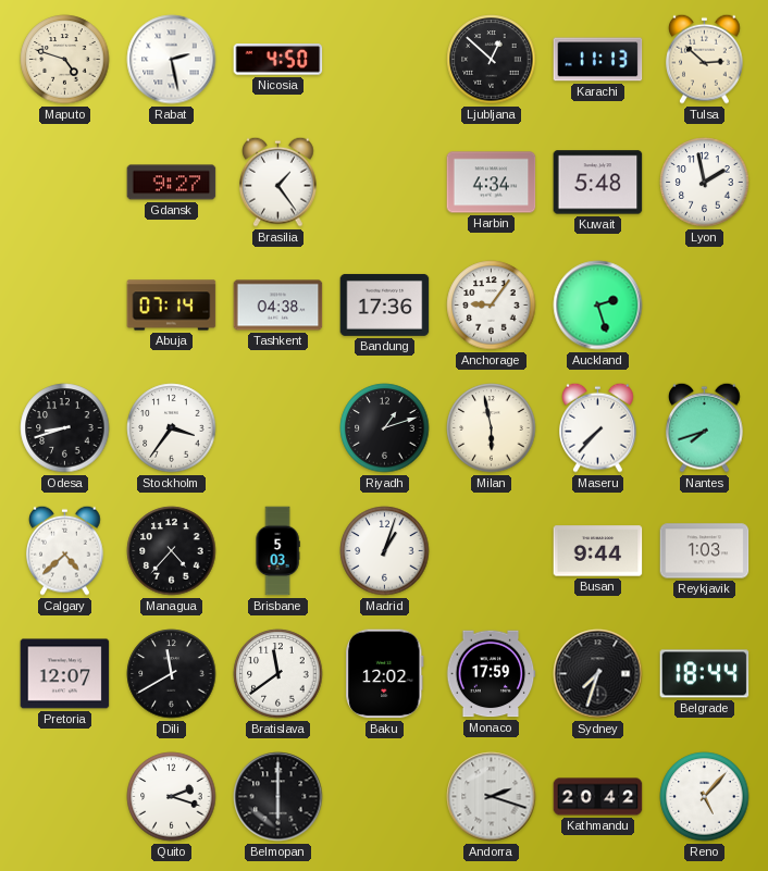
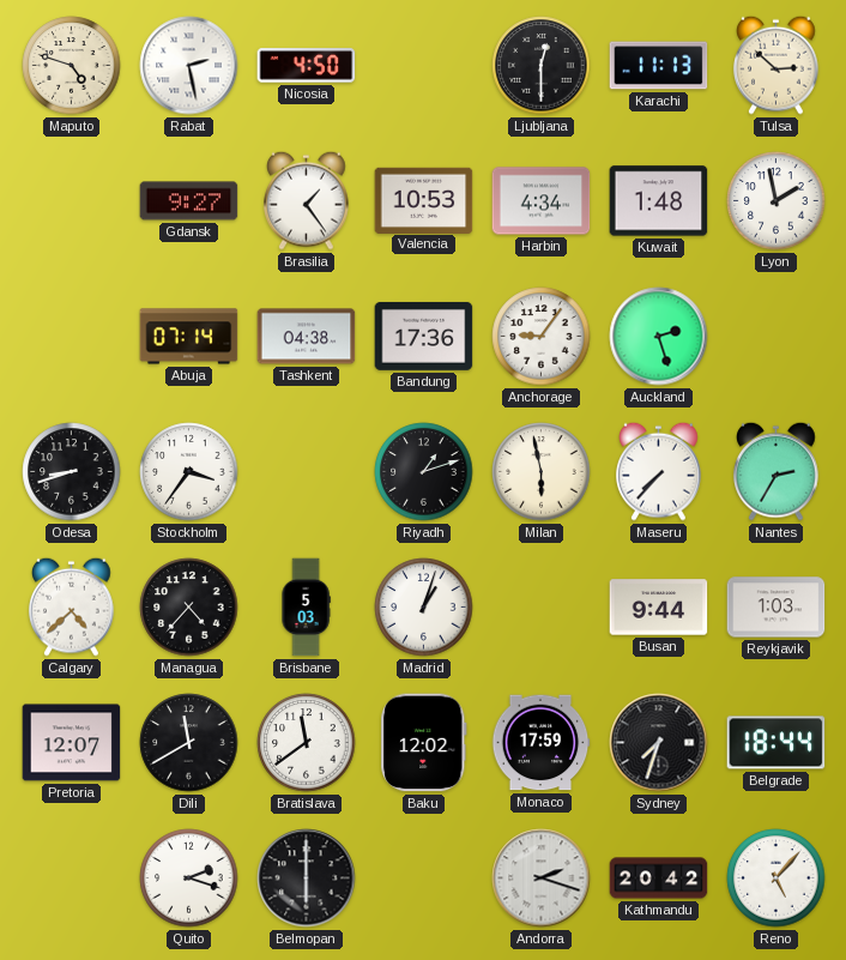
Ljubljana: 12:52 -> 12:30
Valencia: none -> 10:53
Kuwait: 5:48 -> 1:48
Nantes: 7:42 -> 2:35
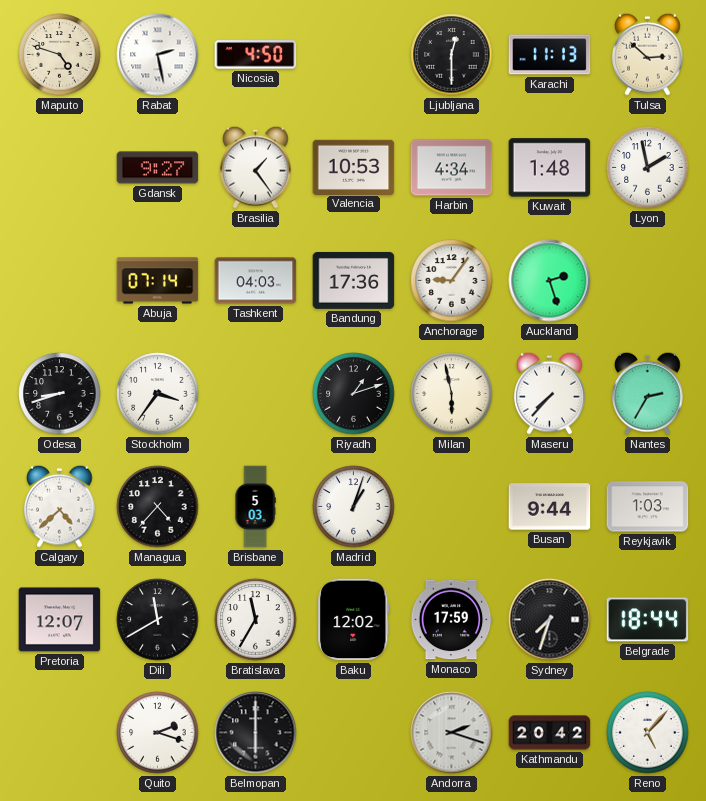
Tashkent: 04:38 -> 04:03
Bratislava: 11:39 -> 11:35
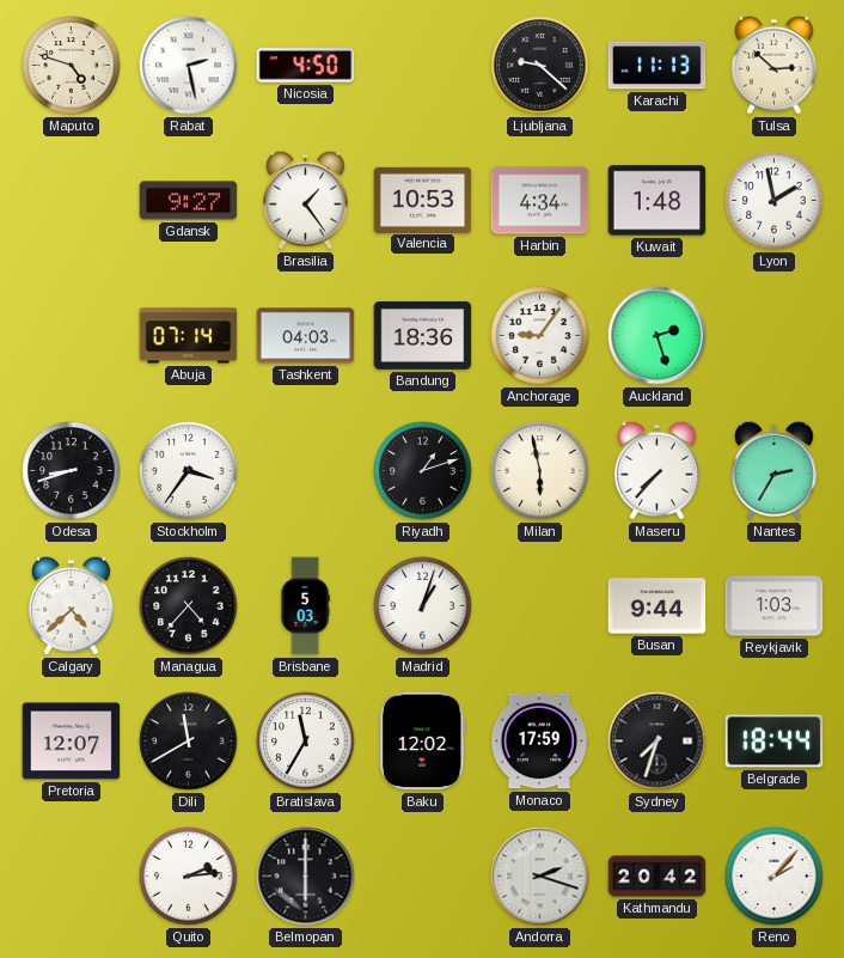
Ljubljana: 12:30 -> 9:22
Bandung: 17:36 -> 18:36
Quito: 2:18 -> 2:14
Reno: 5:07 -> 2:07
